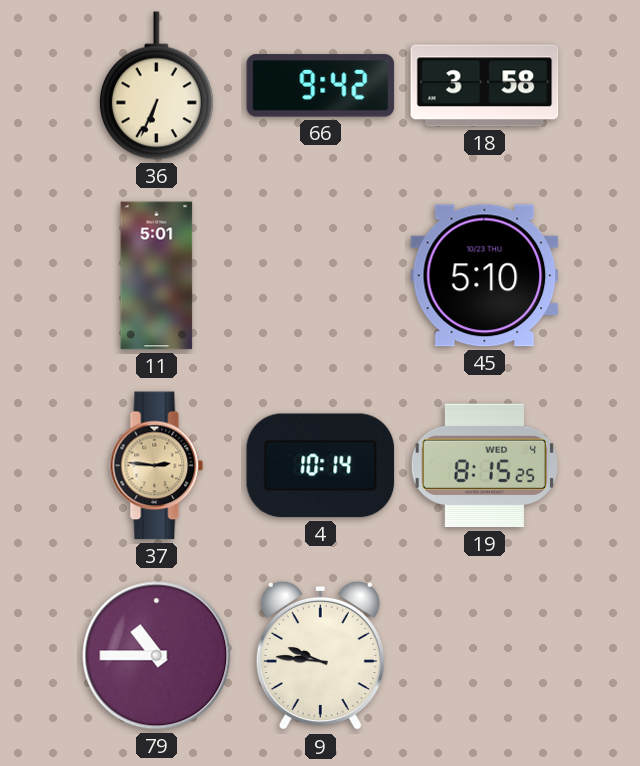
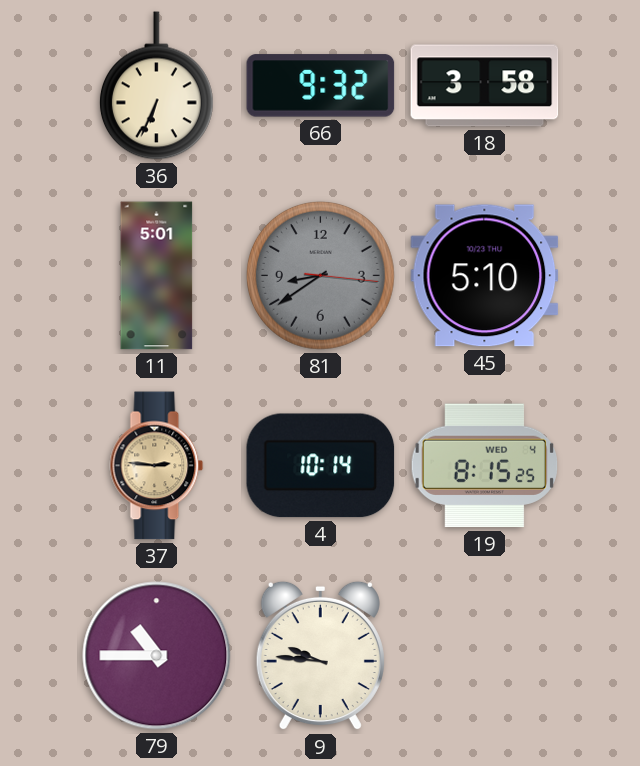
66: 9:42 -> 9:32
81: none -> 8:39
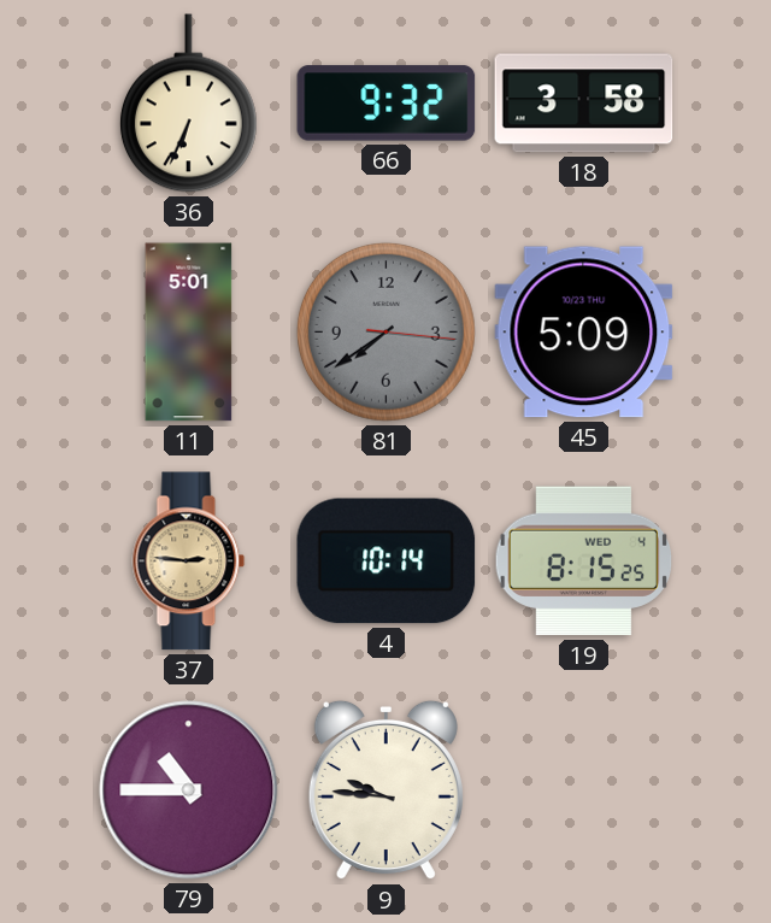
81: 8:39 -> 7:39
45: 5:10 -> 5:09
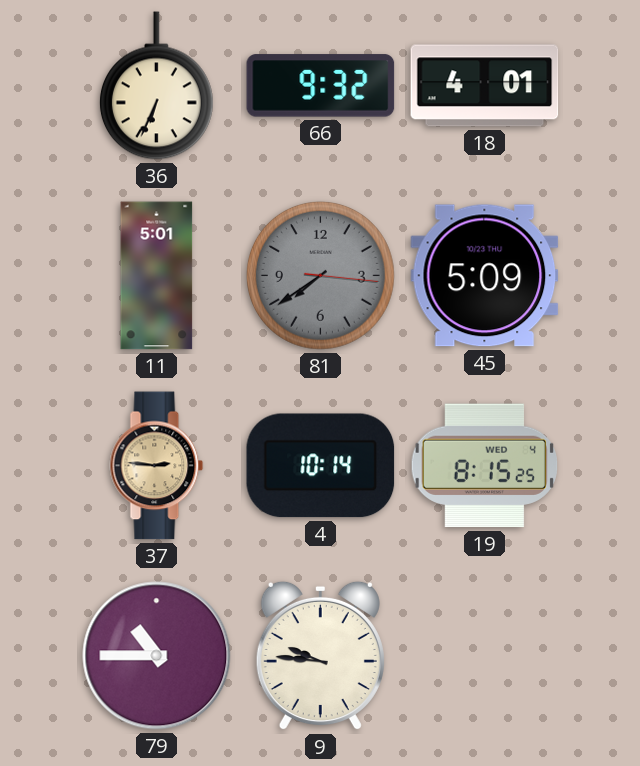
18: 3:58 -> 4:01
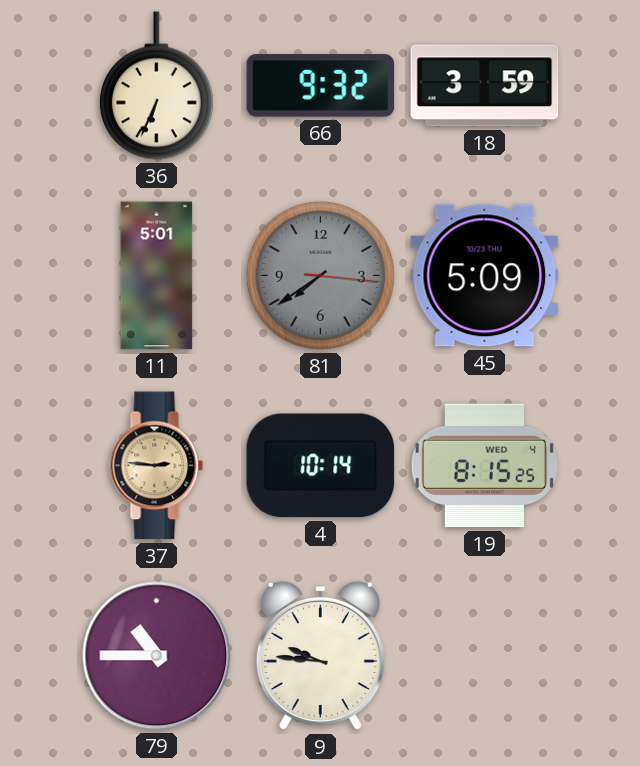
18: 4:01 -> 3:59
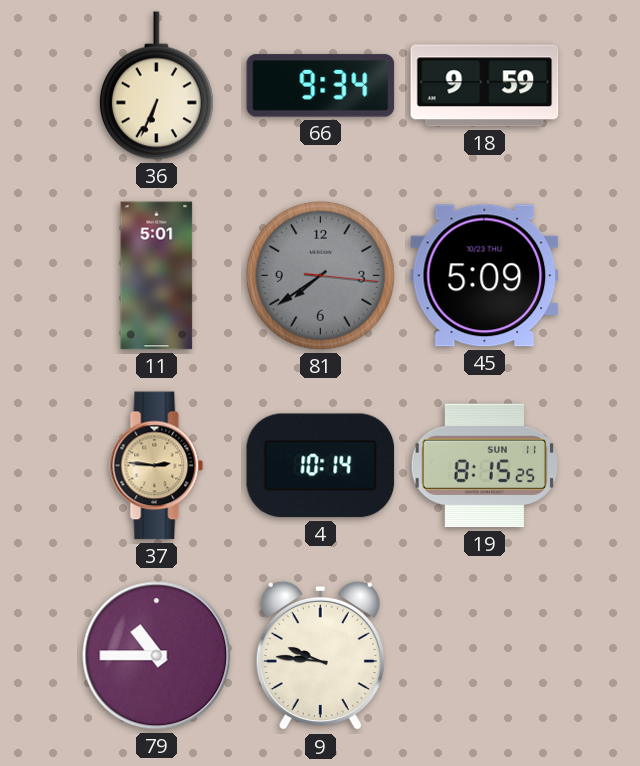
66: 9:32 -> 9:34
18: 3:59 -> 9:59
19 date: WED 4 -> SUN 11
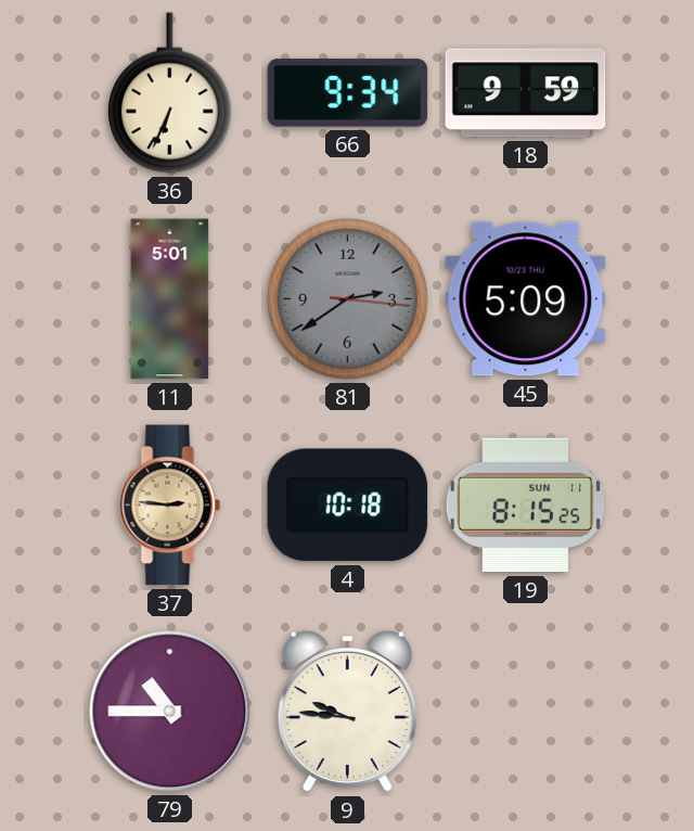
81: 7:39 -> 2:39
4: 10:14 -> 10:18
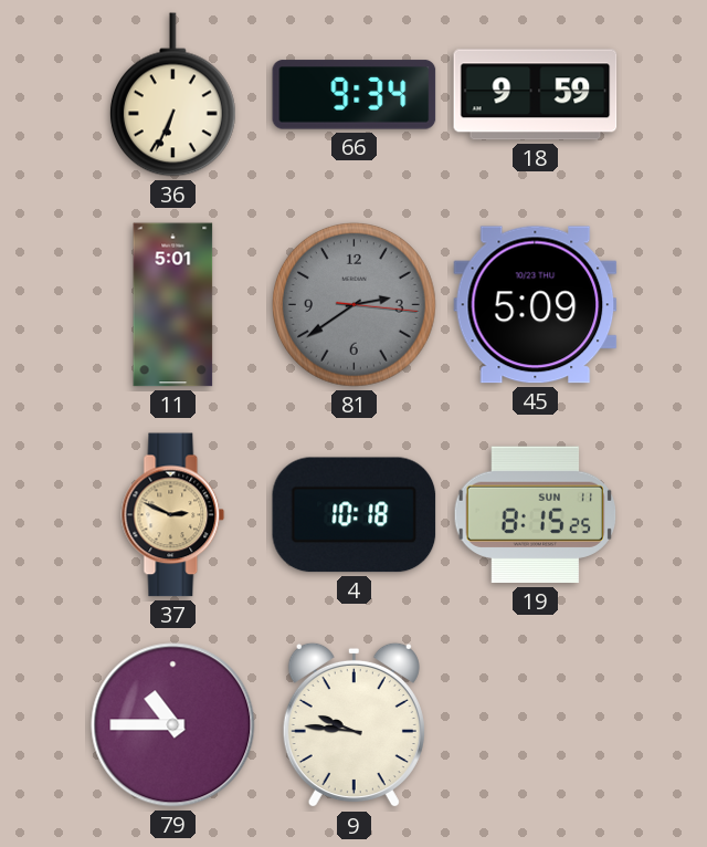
37: 2:46 -> 2:49
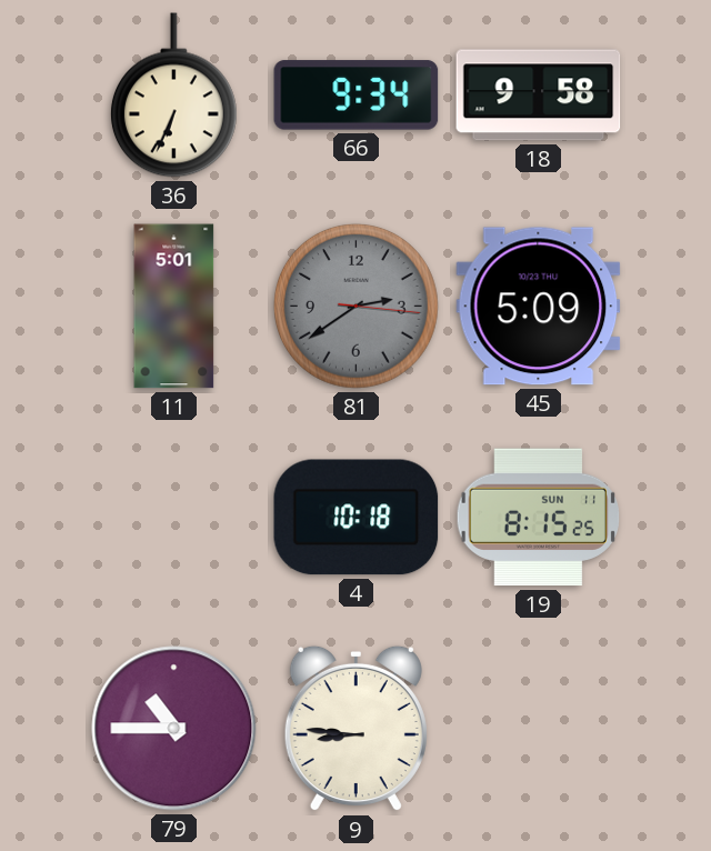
18: 9:59 -> 9:58
37: 2:49 -> none
9: 9:46 -> 8:46
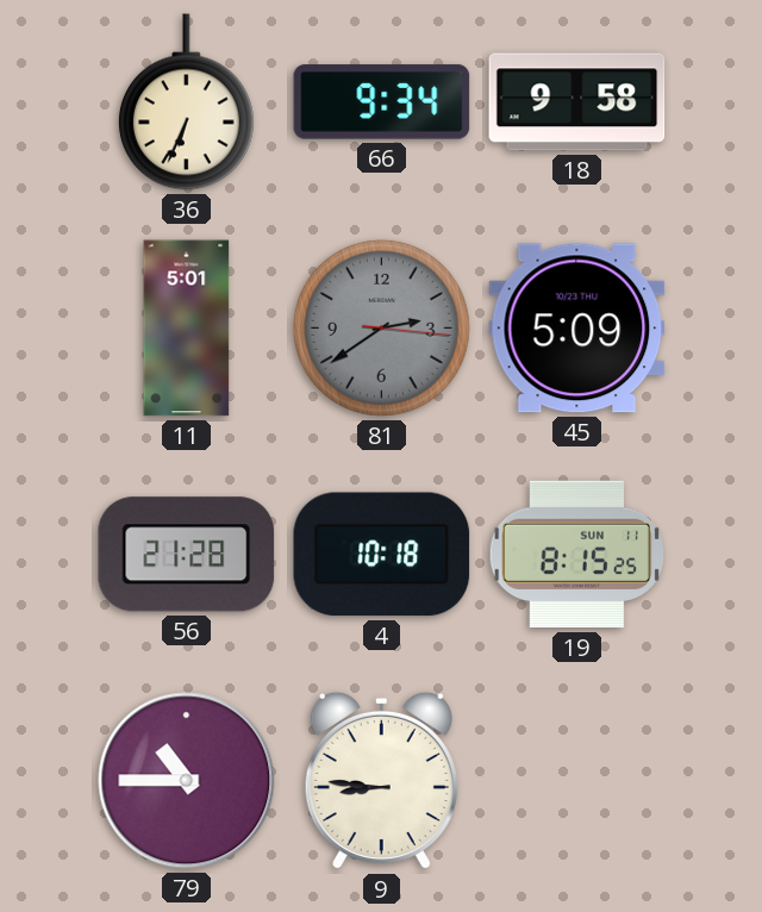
56: none -> 21:28
